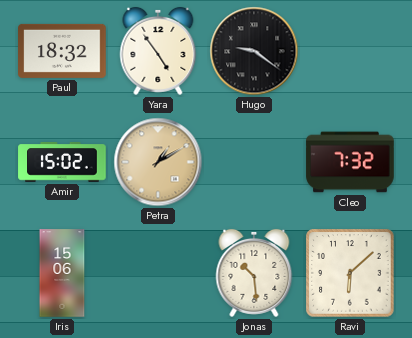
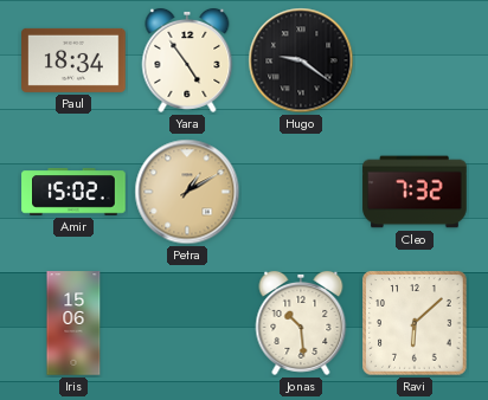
Paul: 18:32 -> 18:34
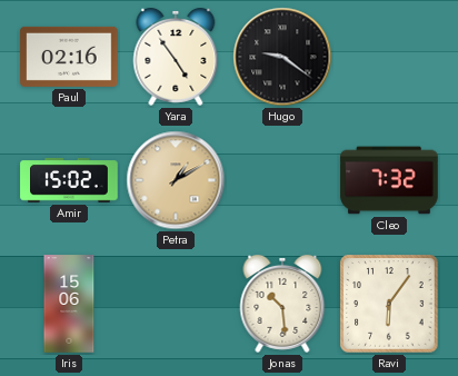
Paul: 18:34 -> 02:16
Ravi: 6:08 -> 6:06
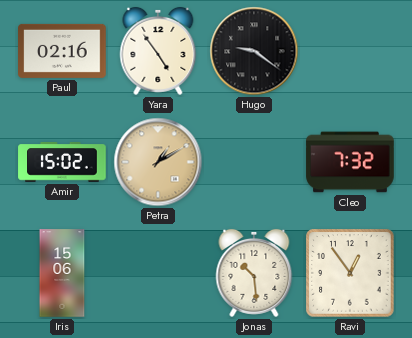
Ravi: 6:06 -> 12:54
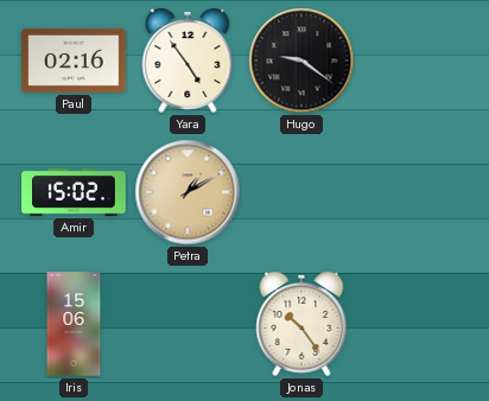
Cleo: 7:32 -> none
Jonas: 10:29 -> 10:24
Ravi: 12:54 -> none
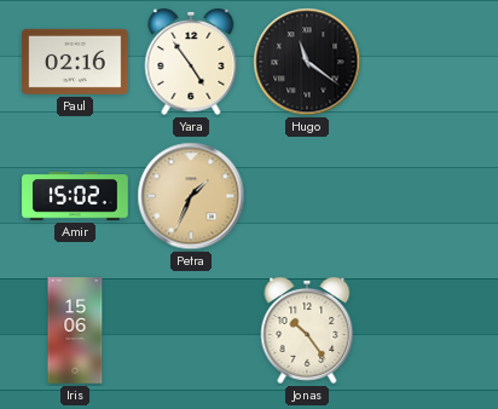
Hugo: 9:21 -> 11:21
Petra: 1:10 -> 1:34
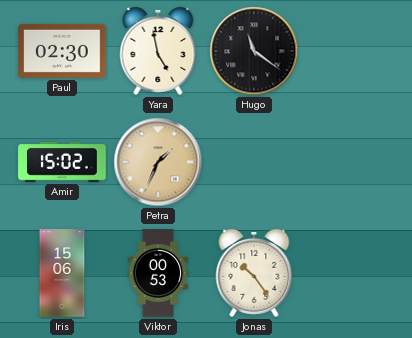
Paul: 02:16 -> 02:30
Yara: 4:54 -> 4:58
Viktor: none -> 00:53
